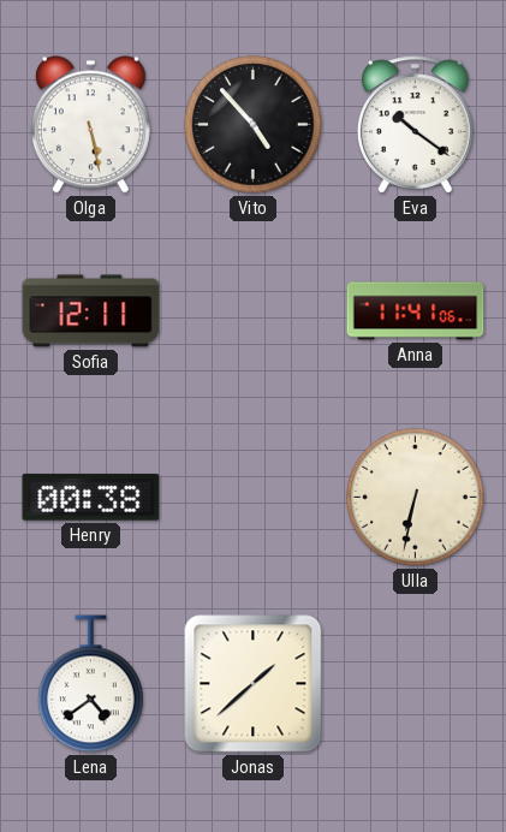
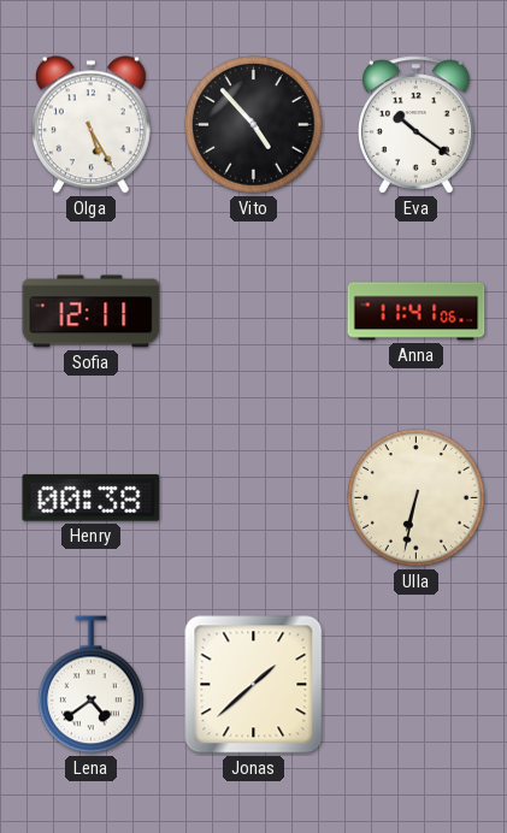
Olga: 5:28 -> 5:25
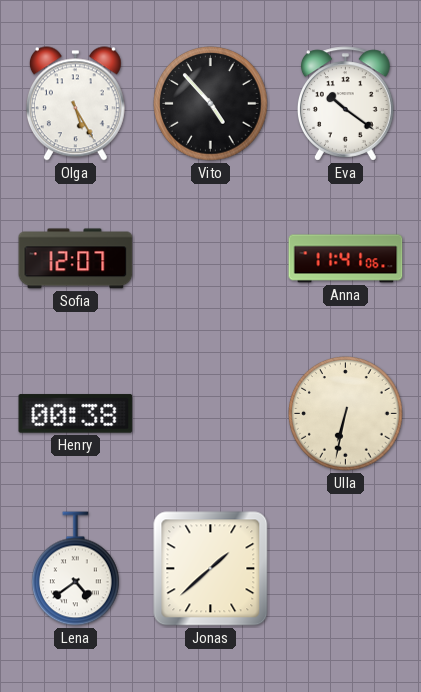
Sofia: 12:11 -> 12:07
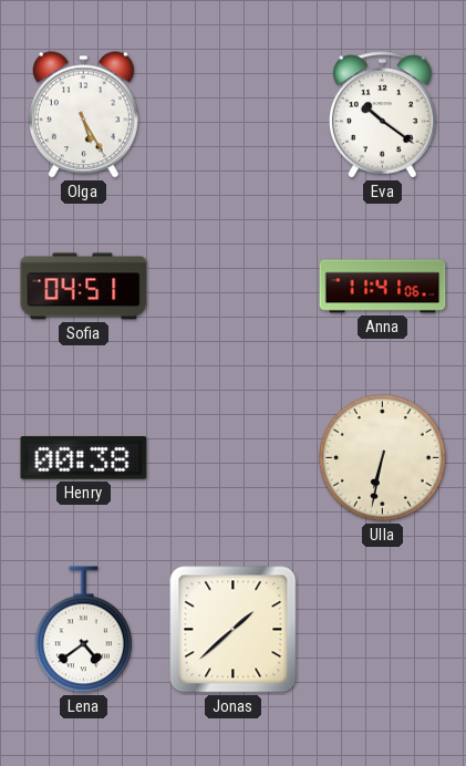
Vito: 4:53 -> none
Sofia: 12:07 -> 04:51
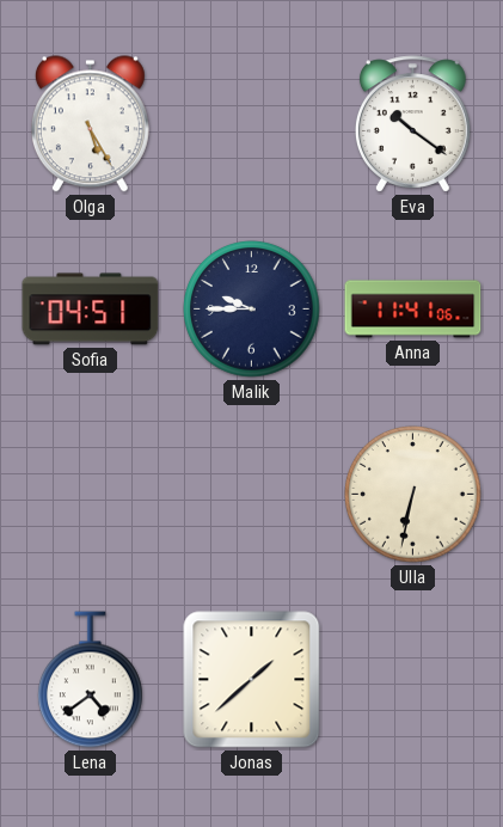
Malik: none -> 9:45
Henry: 00:38 -> none
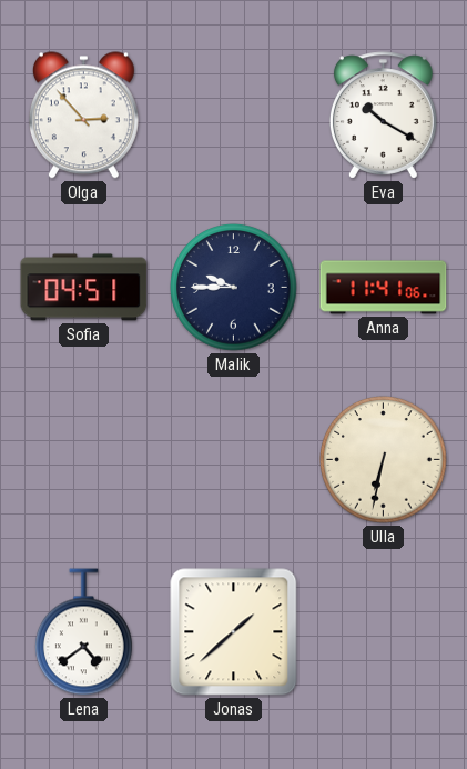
Olga: 5:25 -> 2:53
Eva: 10:21 -> 10:20
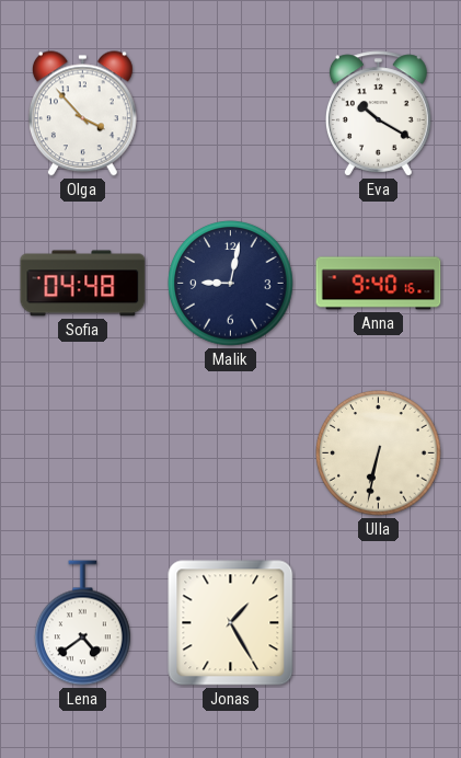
Olga: 2:53 -> 3:53
Sofia: 04:51 -> 04:48
Malik: 9:45 -> 9:02
Anna: 11:41 -> 9:40
Jonas: 1:38 -> 1:25
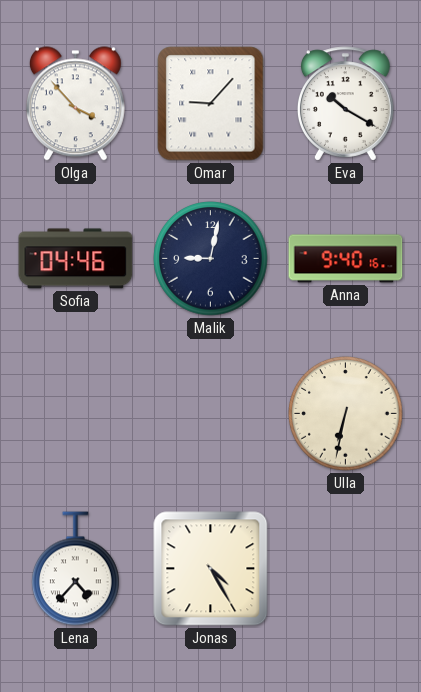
Omar: none -> 9:07
Sofia: 04:48 -> 04:46
Lena: 4:39 -> 4:37
Jonas: 1:25 -> 4:25
